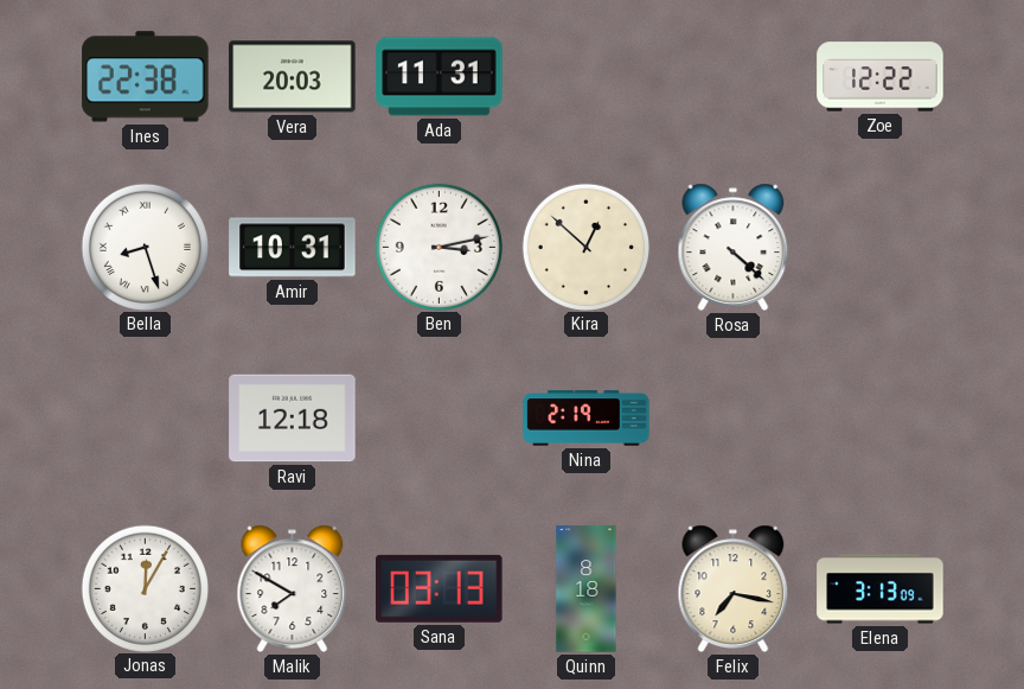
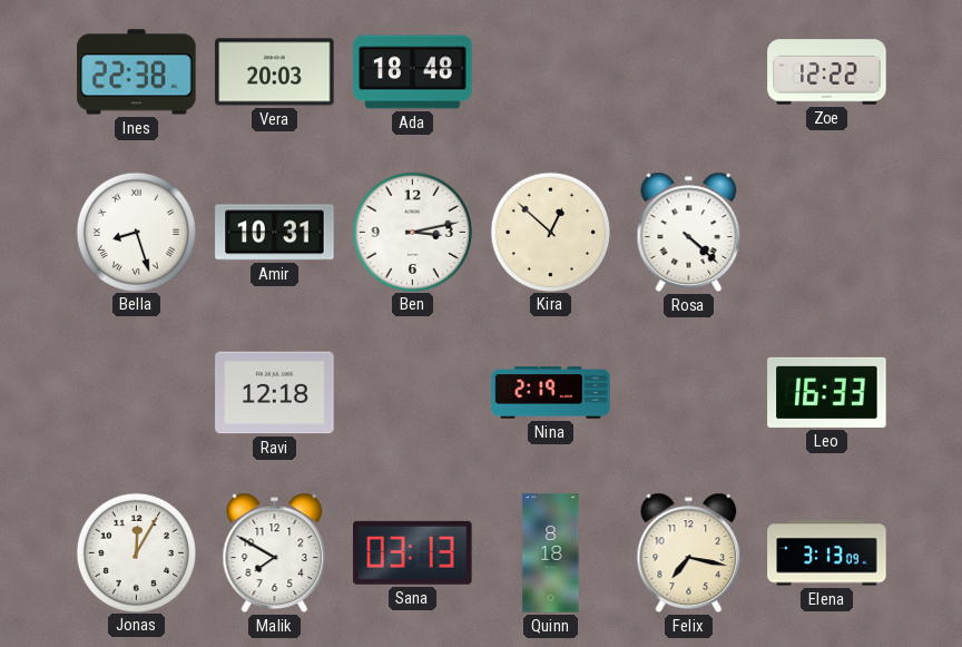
Ada: 11:31 -> 18:48
Leo: none -> 16:33
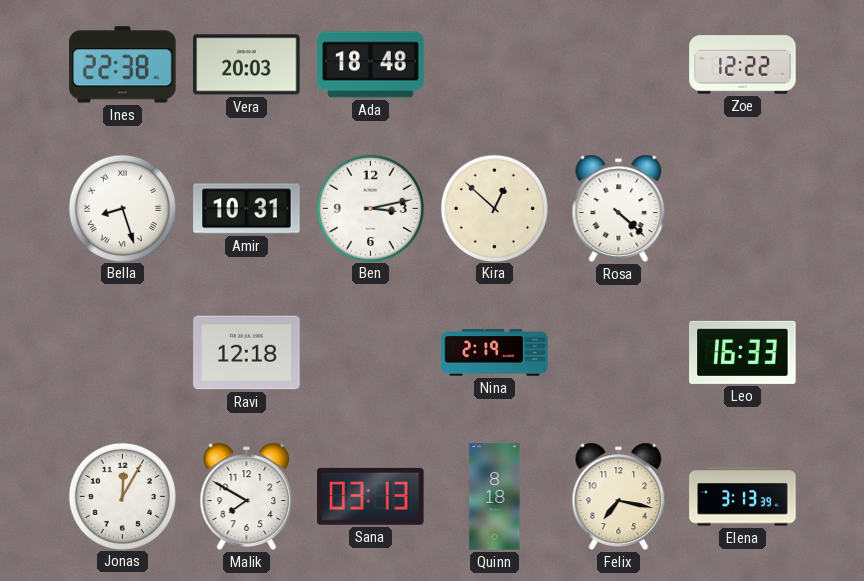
Elena: 3:13:09 -> 3:13:39
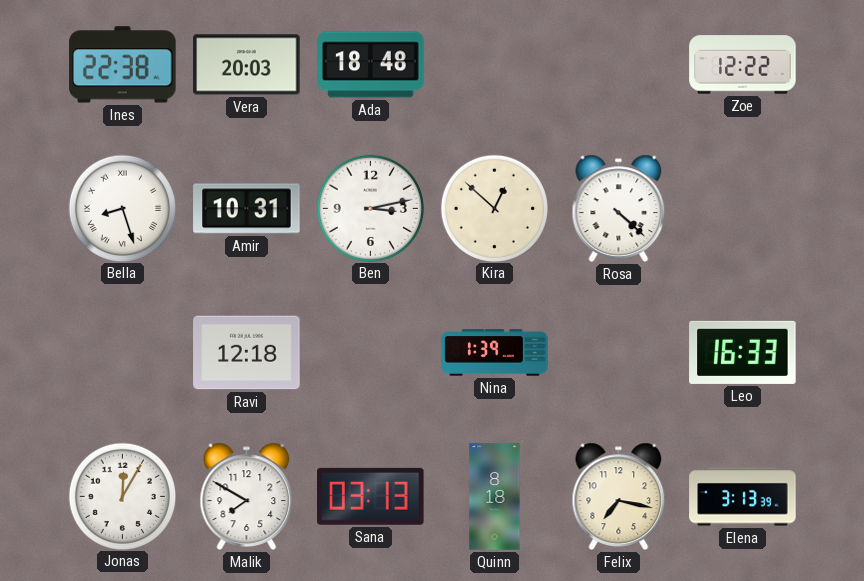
Nina: 2:19 -> 1:39
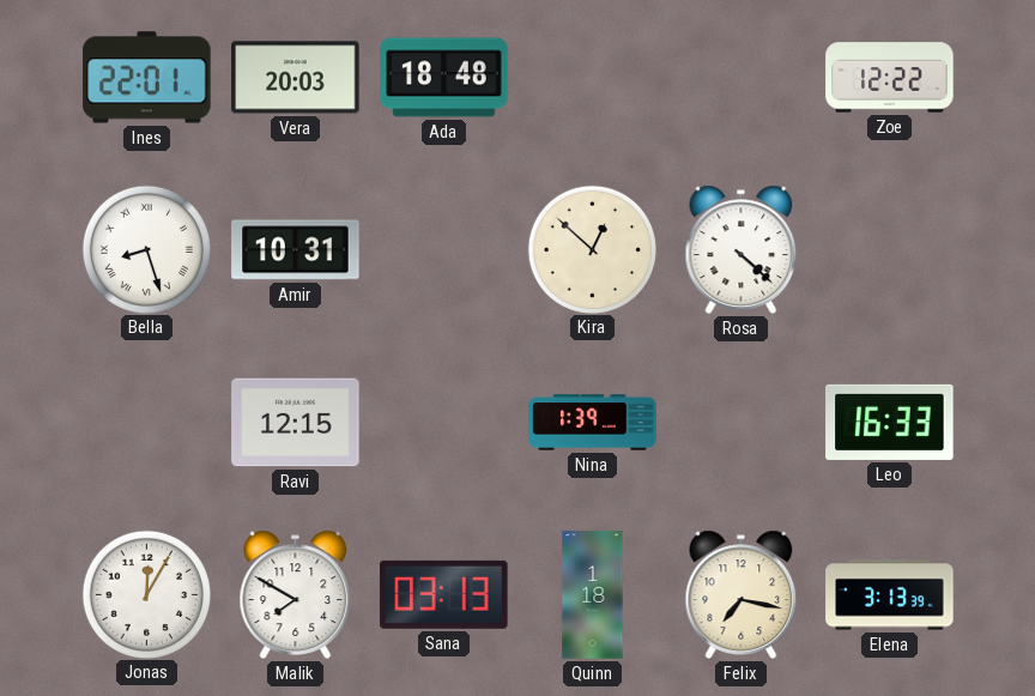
Ines: 22:38 -> 22:01
Ben: 3:13 -> none
Ravi: 12:18 -> 12:15
Quinn: 8:18 -> 1:18
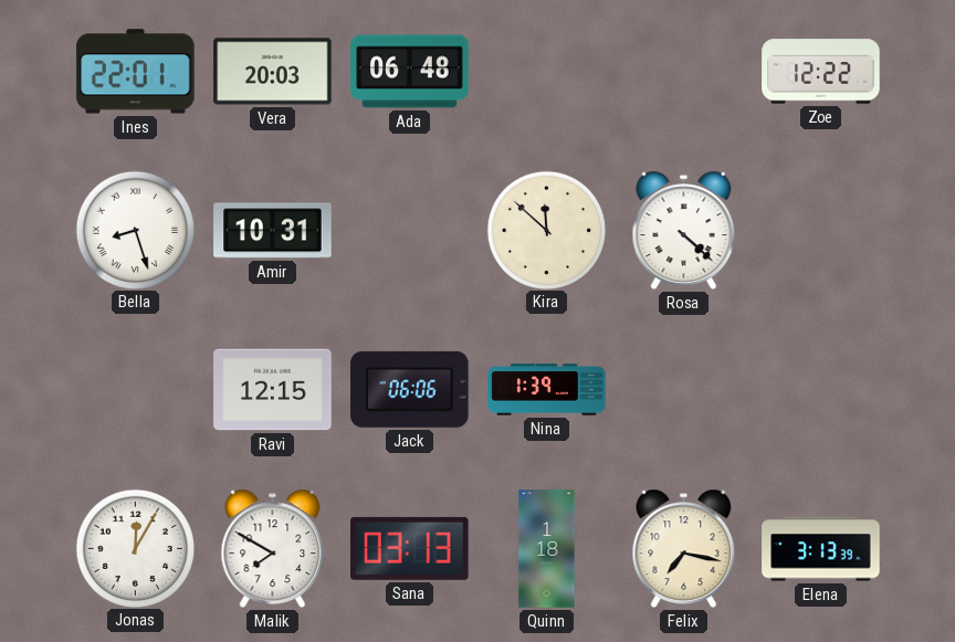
Ada: 18:48 -> 06:48
Kira: 12:52 -> 11:52
Jack: none -> 06:06
Leo: 16:33 -> none
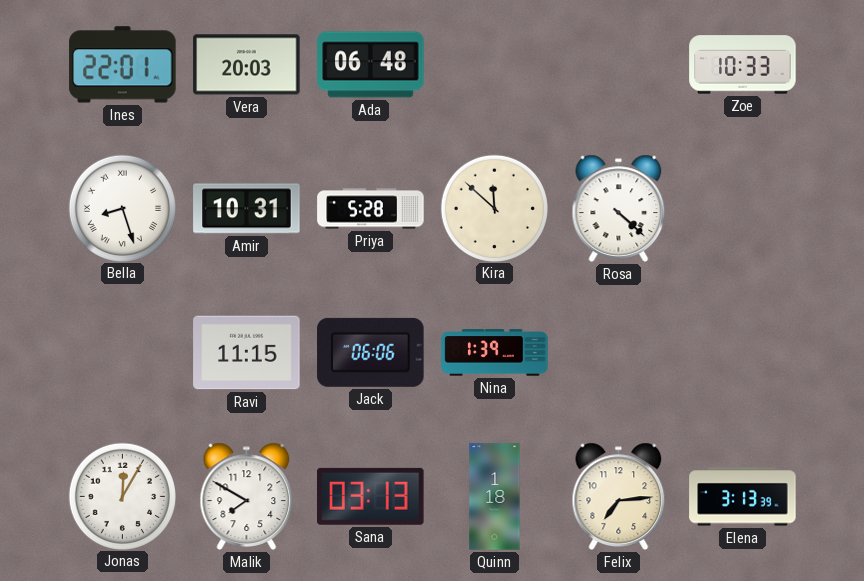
Zoe: 12:22 -> 10:33
Priya: none -> 5:28
Ravi: 12:15 -> 11:15
Felix: 7:17 -> 7:14
